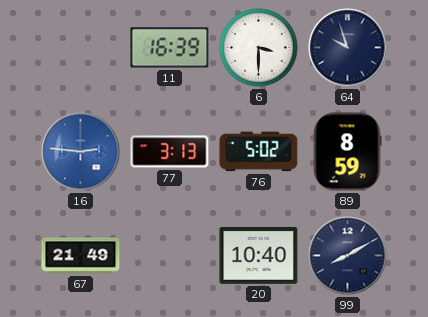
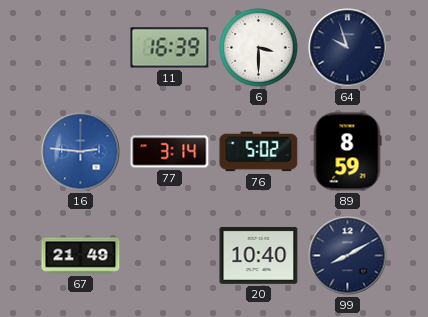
77: 3:13 -> 3:14
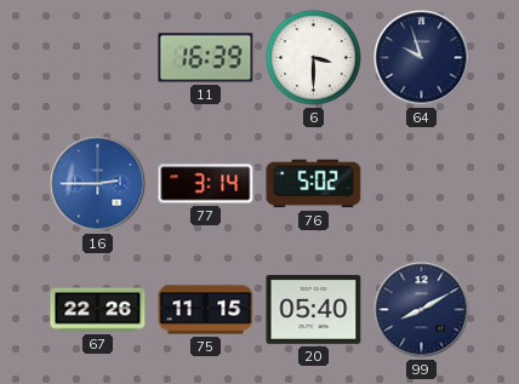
16: 2:46 -> 2:45
89: 8:59 -> none
67: 21:49 -> 22:26
75: none -> 11:15
20: 10:40 -> 05:40
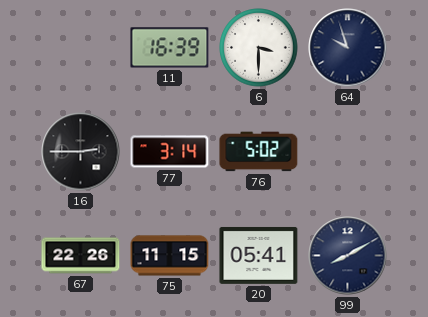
16 dial: blue -> black
20: 05:40 -> 05:41
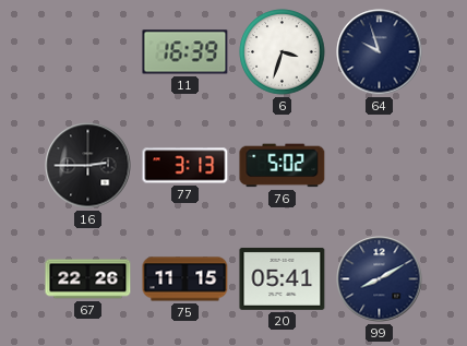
6: 3:30 -> 3:33
77: 3:14 -> 3:13
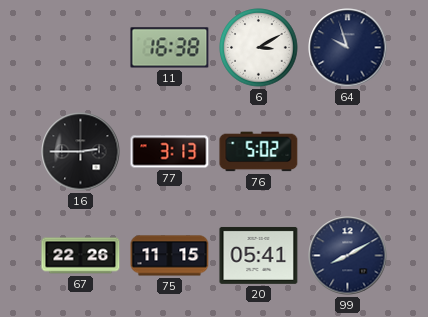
11: 16:39 -> 16:38
6: 3:33 -> 3:10
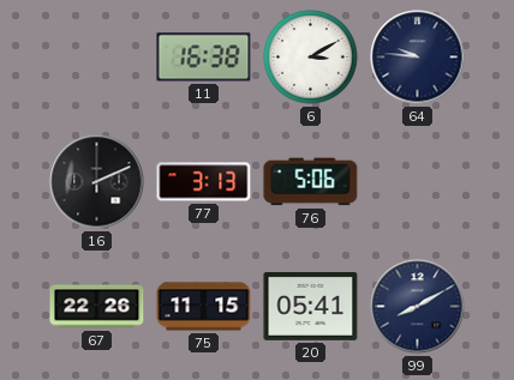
64: 9:57 -> 9:46
16: 2:45 -> 2:11
76: 5:02 -> 5:06
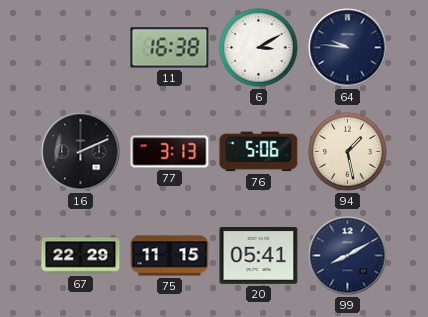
94: none -> 1:28
67: 22:26 -> 22:29
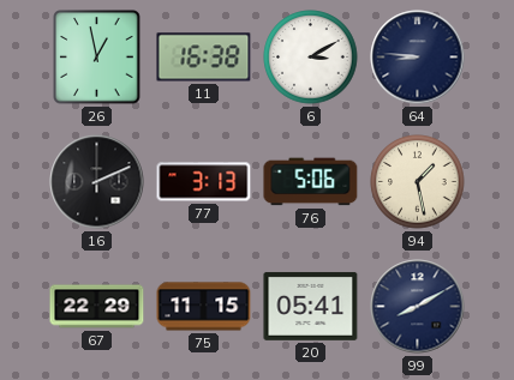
26: none -> 12:58
64: 9:46 -> 8:46
